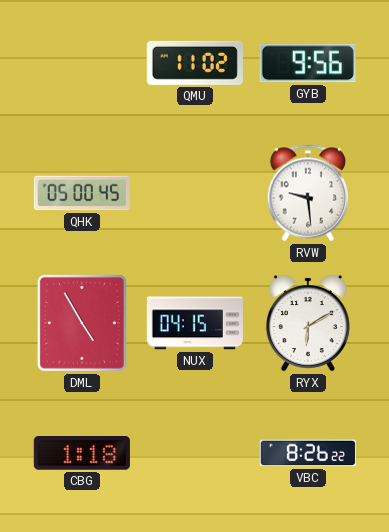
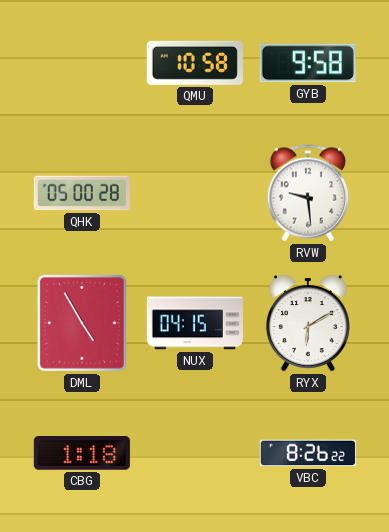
QMU: 11:02 -> 10:58
GYB: 9:56 -> 9:58
QHK: 05:00:45 -> 05:00:28
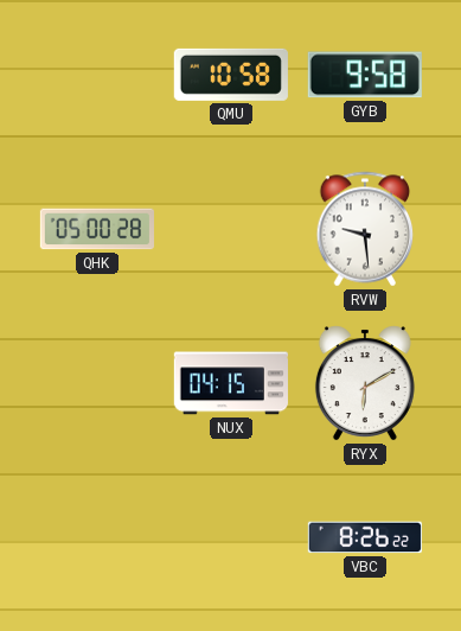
DML: 4:55 -> none
CBG: 1:18 -> none
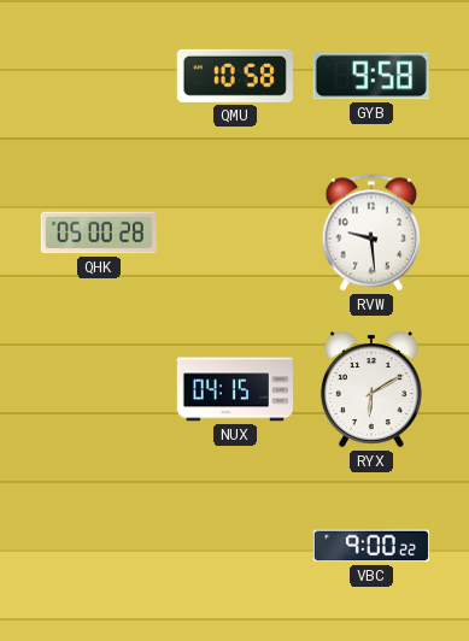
VBC: 8:26 -> 9:00
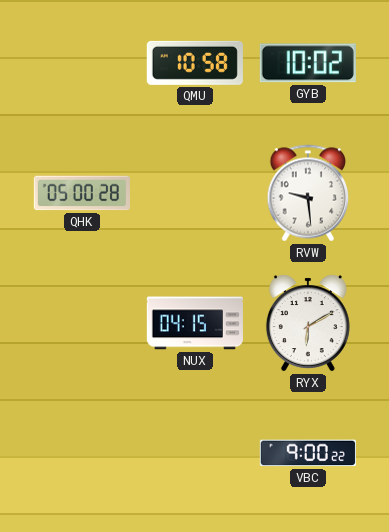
GYB: 9:58 -> 10:02
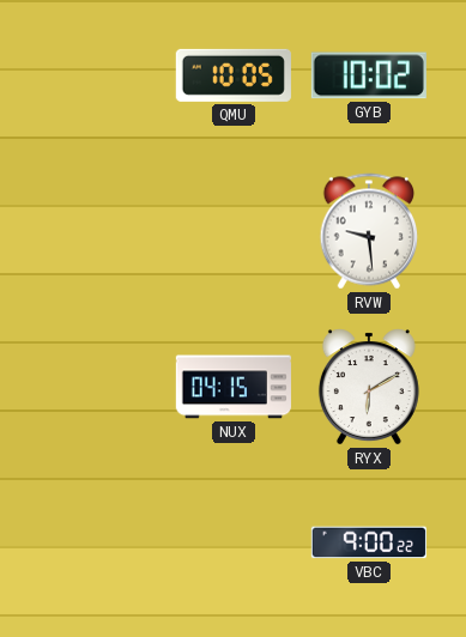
QMU: 10:58 -> 10:05
QHK: 05:00 -> none
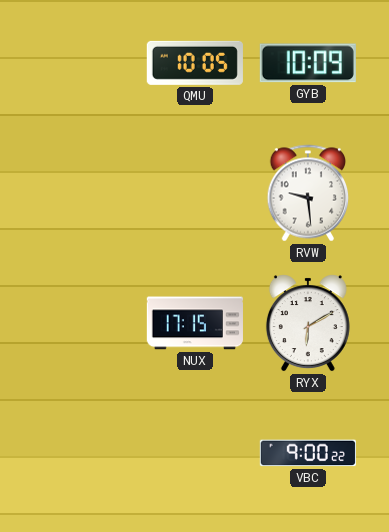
GYB: 10:02 -> 10:09
NUX: 04:15 -> 17:15
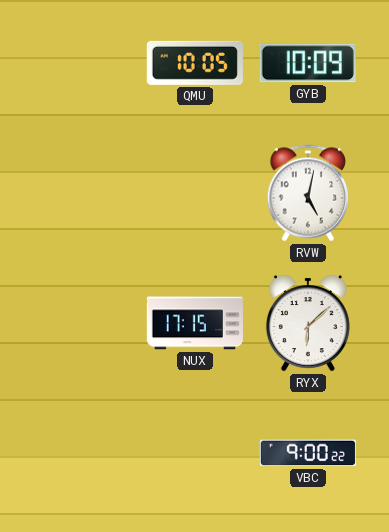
RVW: 9:29 -> 5:02
RYX: 6:10 -> 6:08
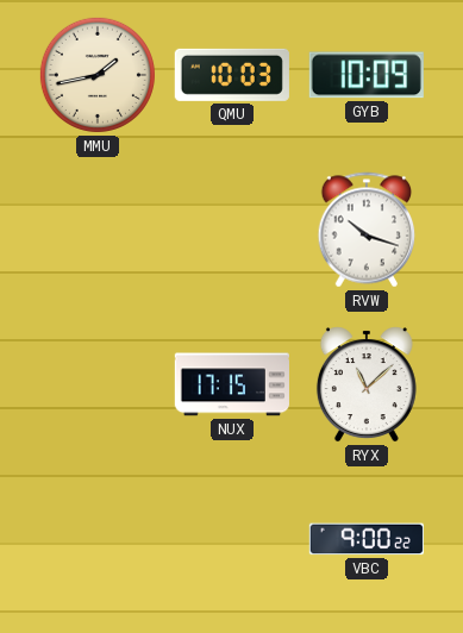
MMU: none -> 1:43
QMU: 10:05 -> 10:03
RVW: 5:02 -> 10:18
RYX: 6:08 -> 11:08
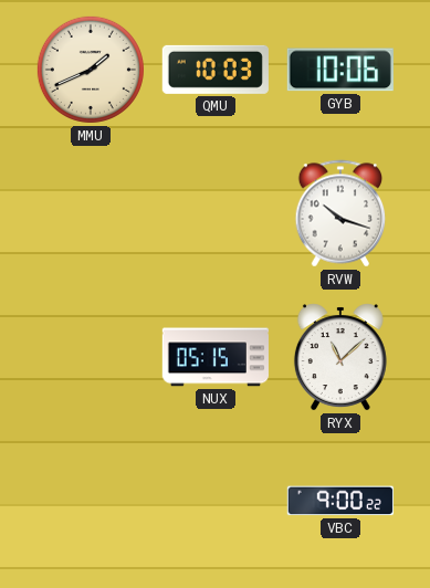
MMU: 1:43 -> 1:41
GYB: 10:09 -> 10:06
NUX: 17:15 -> 05:15
